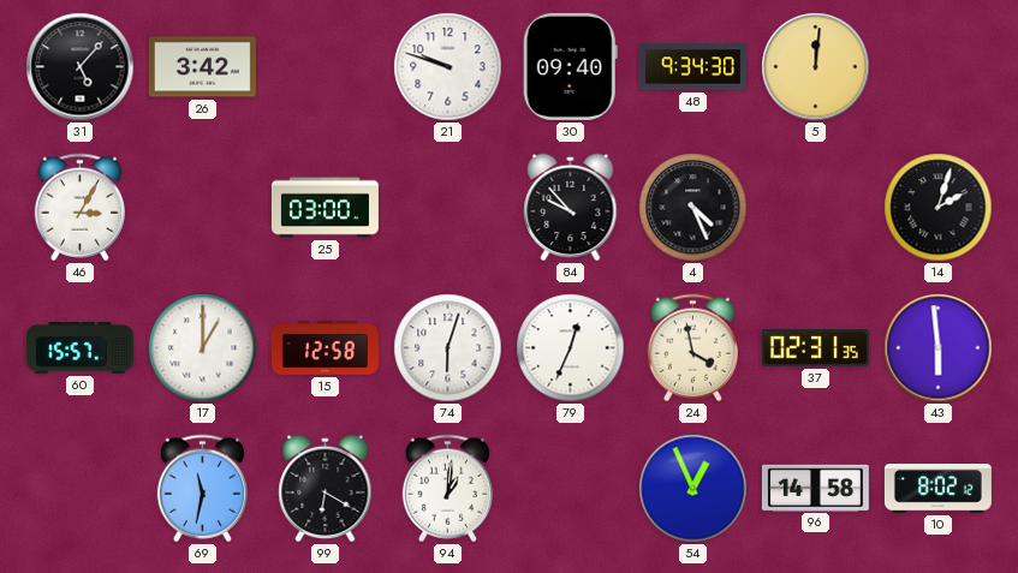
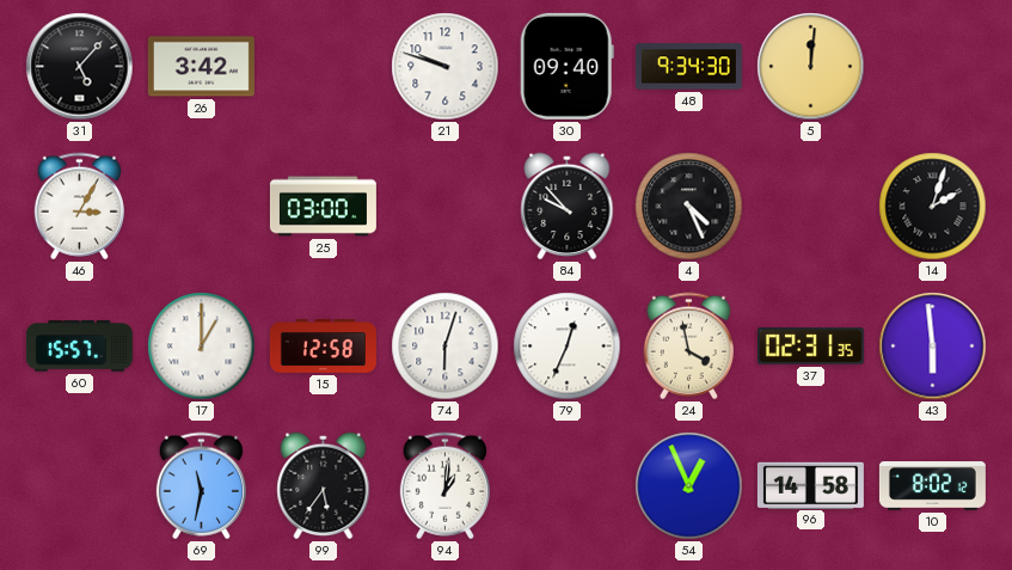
99: 6:20 -> 5:36
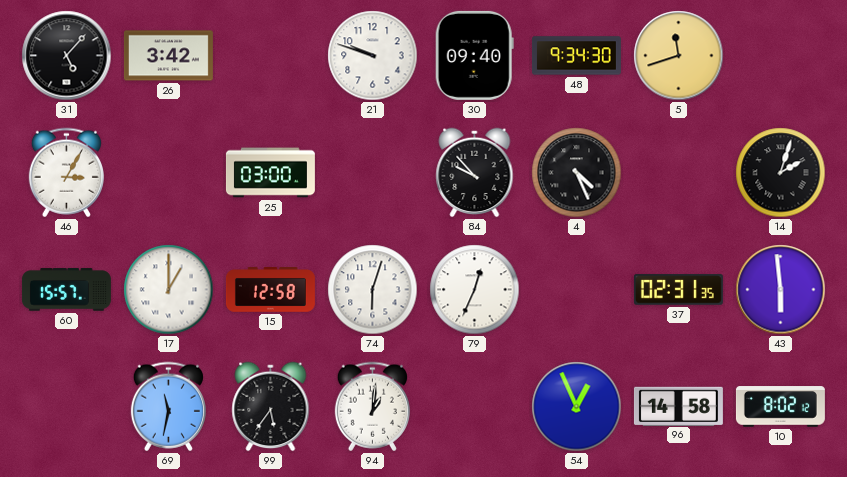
5: 12:01 -> 11:42
24: 3:58 -> none
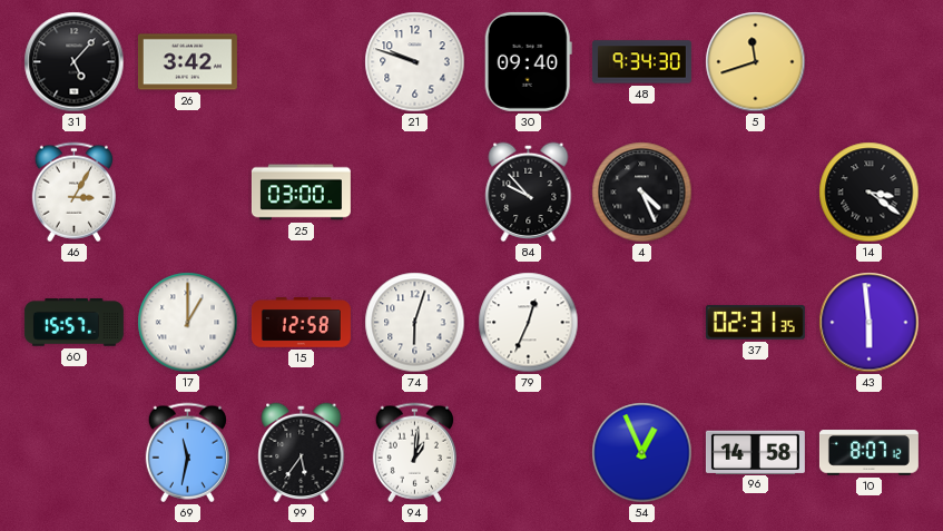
14: 2:03 -> 3:21
10: 8:02 -> 8:07
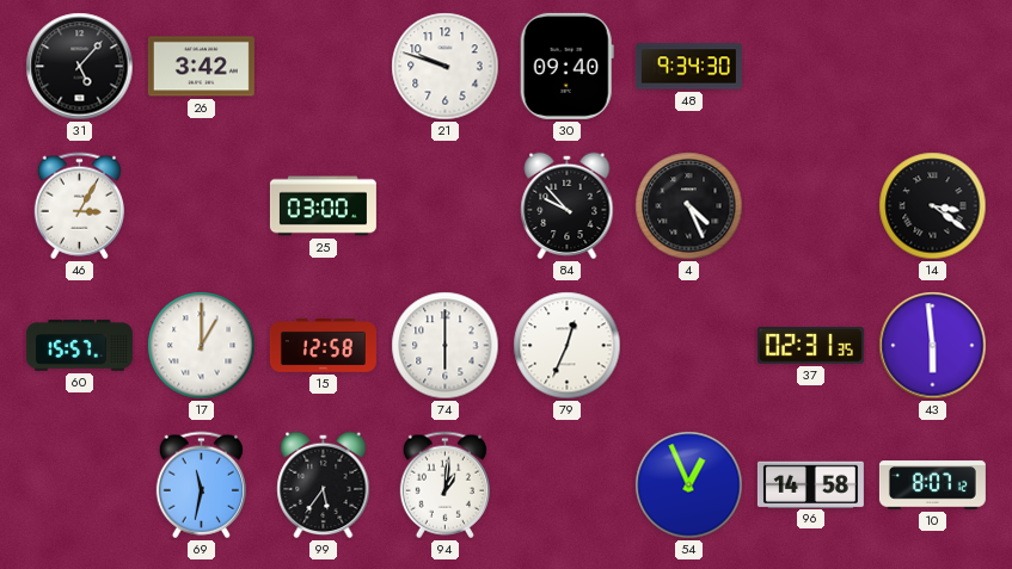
5: 11:42 -> none
74: 6:03 -> 6:00
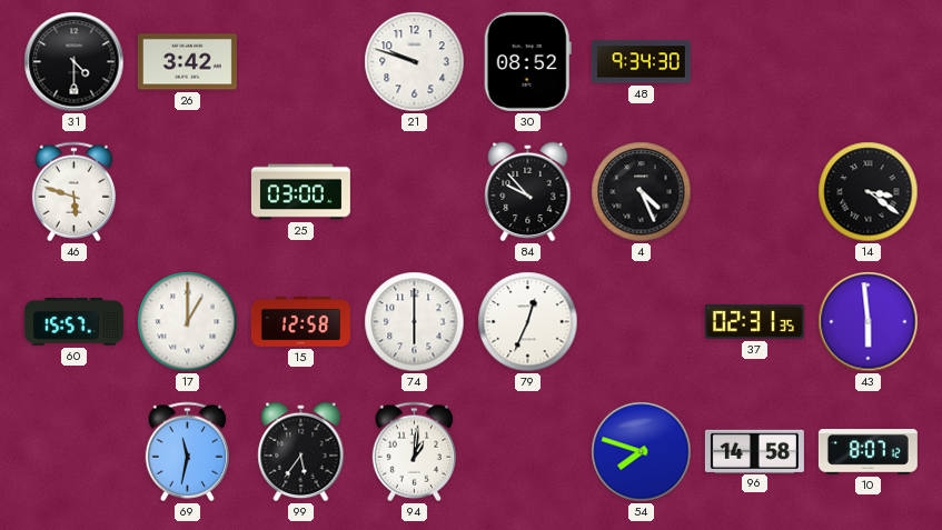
31: 5:07 -> 4:30
30: 09:40 -> 08:52
46: 3:05 -> 5:48
54: 12:56 -> 7:48
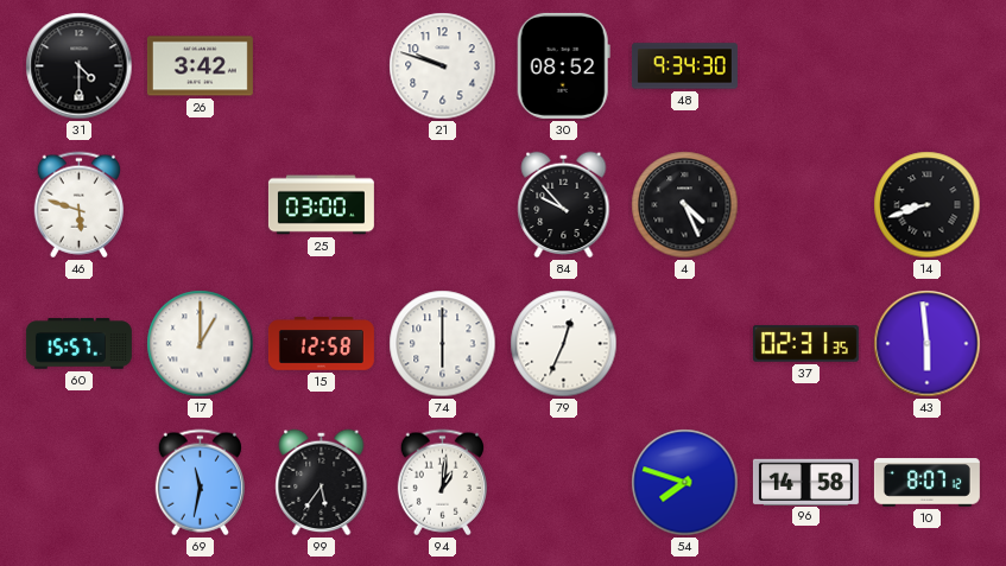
14: 3:21 -> 8:42
